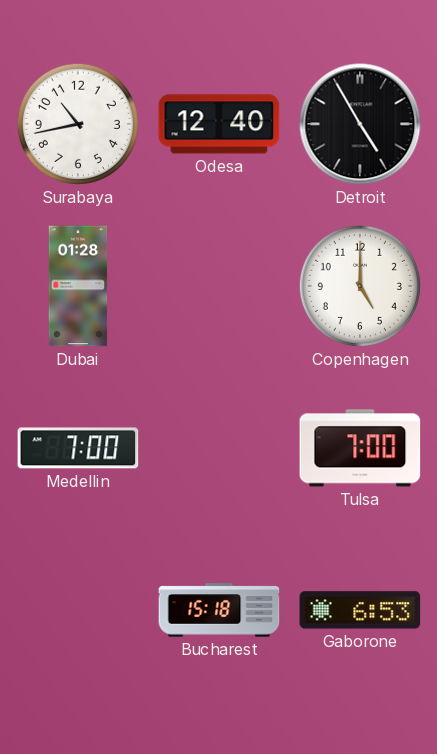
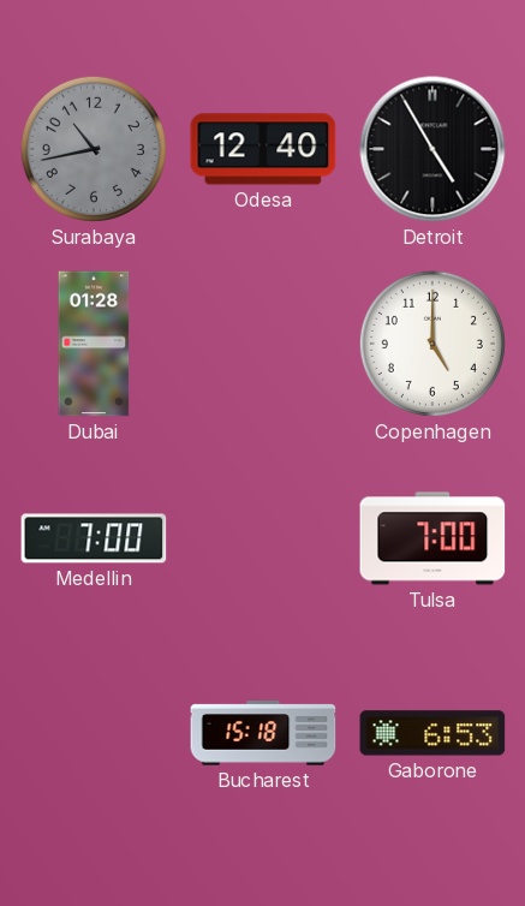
Surabaya dial: white -> grey
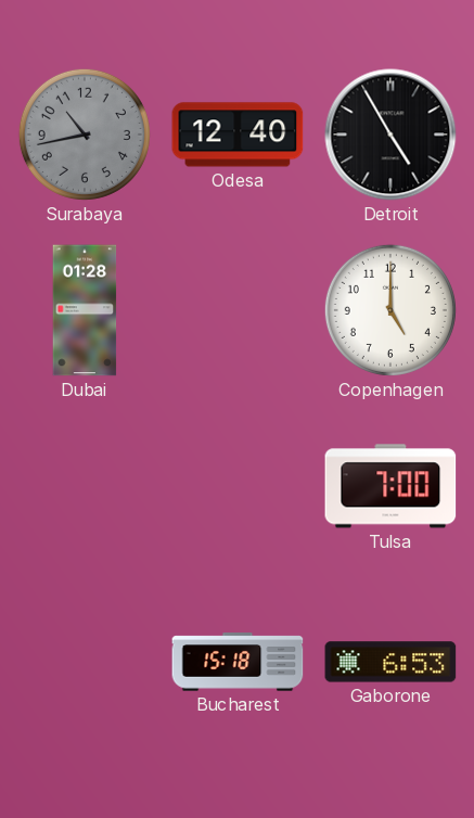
Medellin: 7:00 -> none
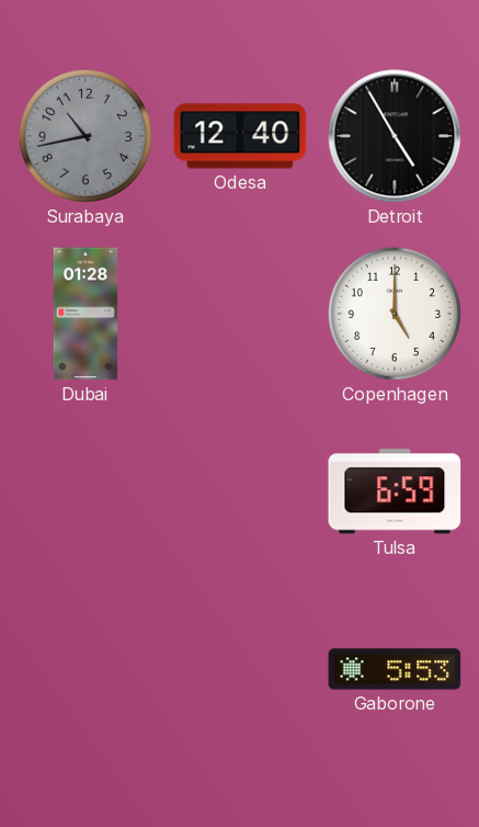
Tulsa: 7:00 -> 6:59
Bucharest: 15:18 -> none
Gaborone: 6:53 -> 5:53
